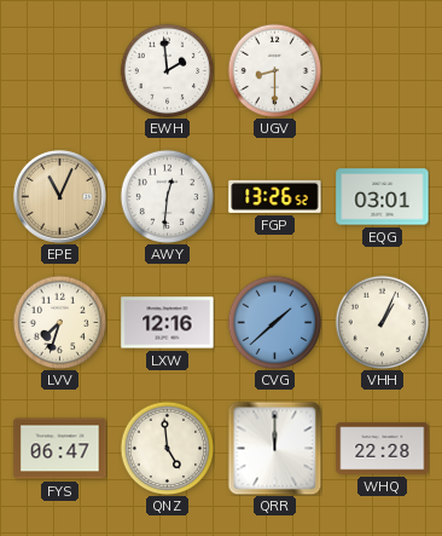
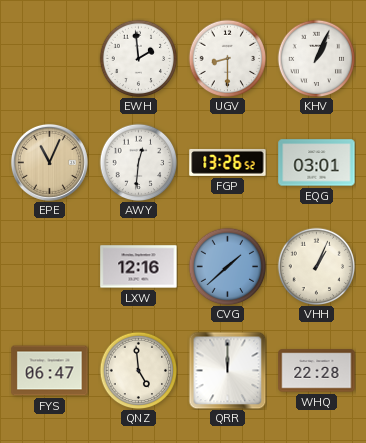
KHV: none -> 1:04
LVV: 7:33 -> none
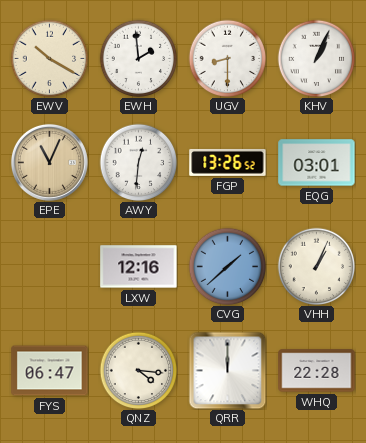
EWV: none -> 10:20
QNZ: 4:59 -> 4:16
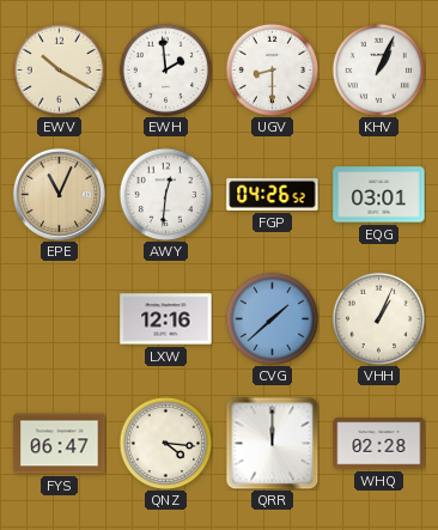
FGP: 13:26 -> 04:26
WHQ: 22:28 -> 02:28
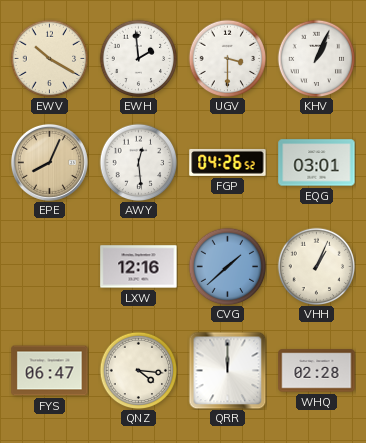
UGV: 8:30 -> 3:30
EPE: 11:04 -> 8:04
AWY: 12:31 -> 12:29
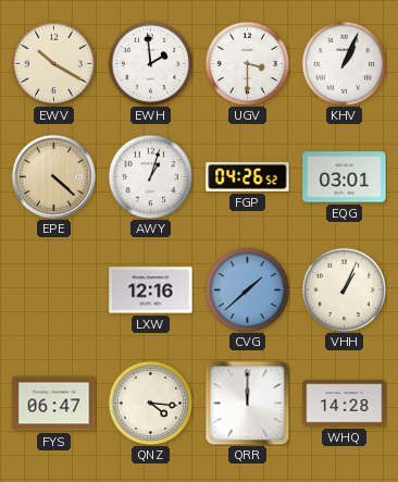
EPE: 8:04 -> 4:22
AWY: 12:29 -> 1:03
WHQ: 02:28 -> 14:28
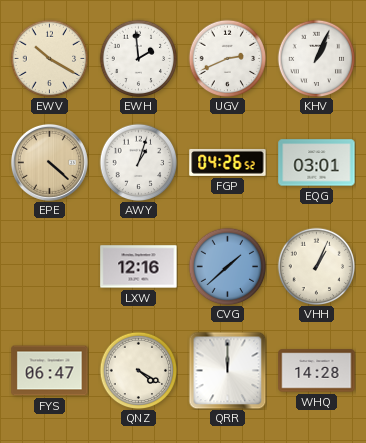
UGV: 3:30 -> 2:41
QNZ: 4:16 -> 4:20
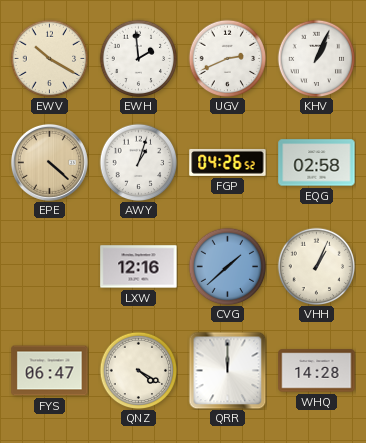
EQG: 03:01 -> 02:58
